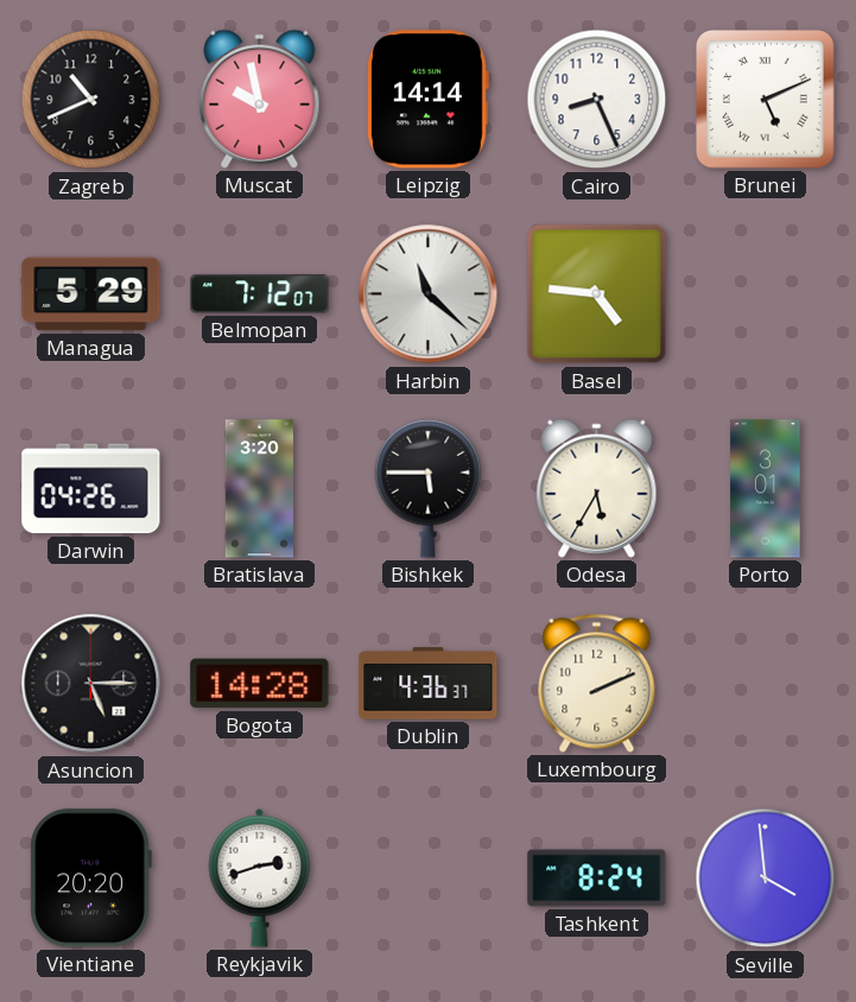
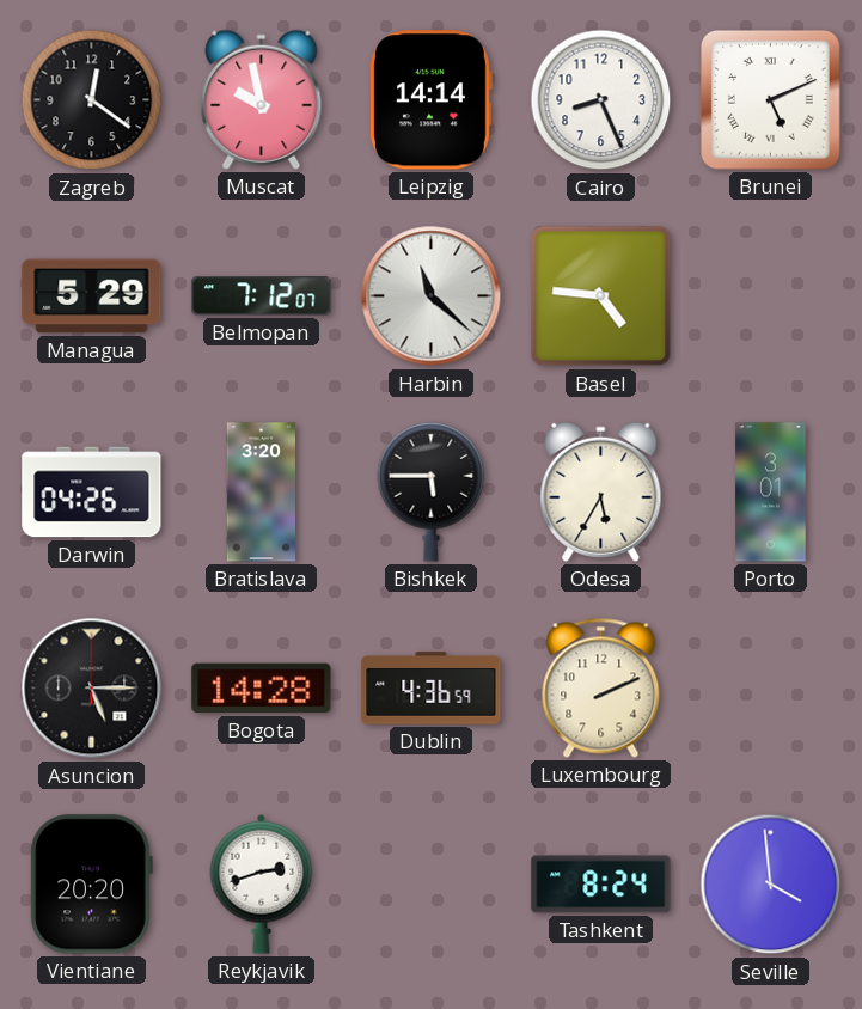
Zagreb: 10:41 -> 12:21
Dublin: 4:36:37 -> 4:36:59
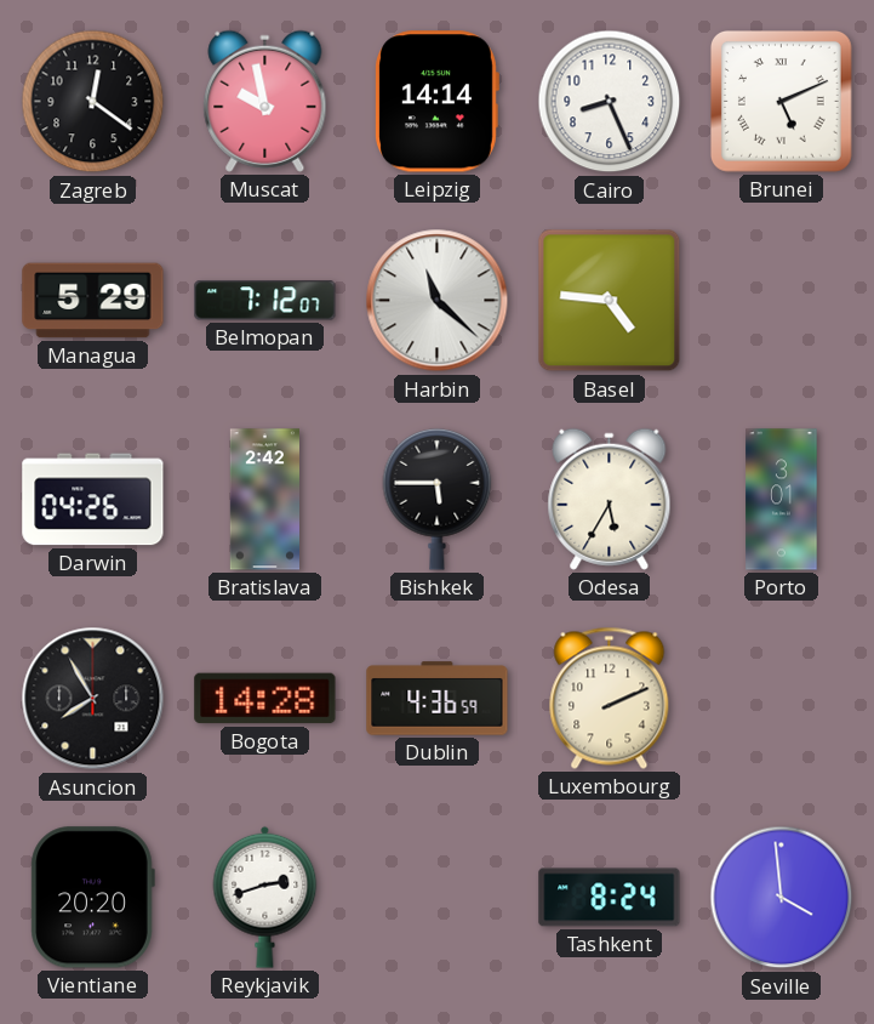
Bratislava: 3:20 -> 2:42
Asuncion: 5:15 -> 7:55
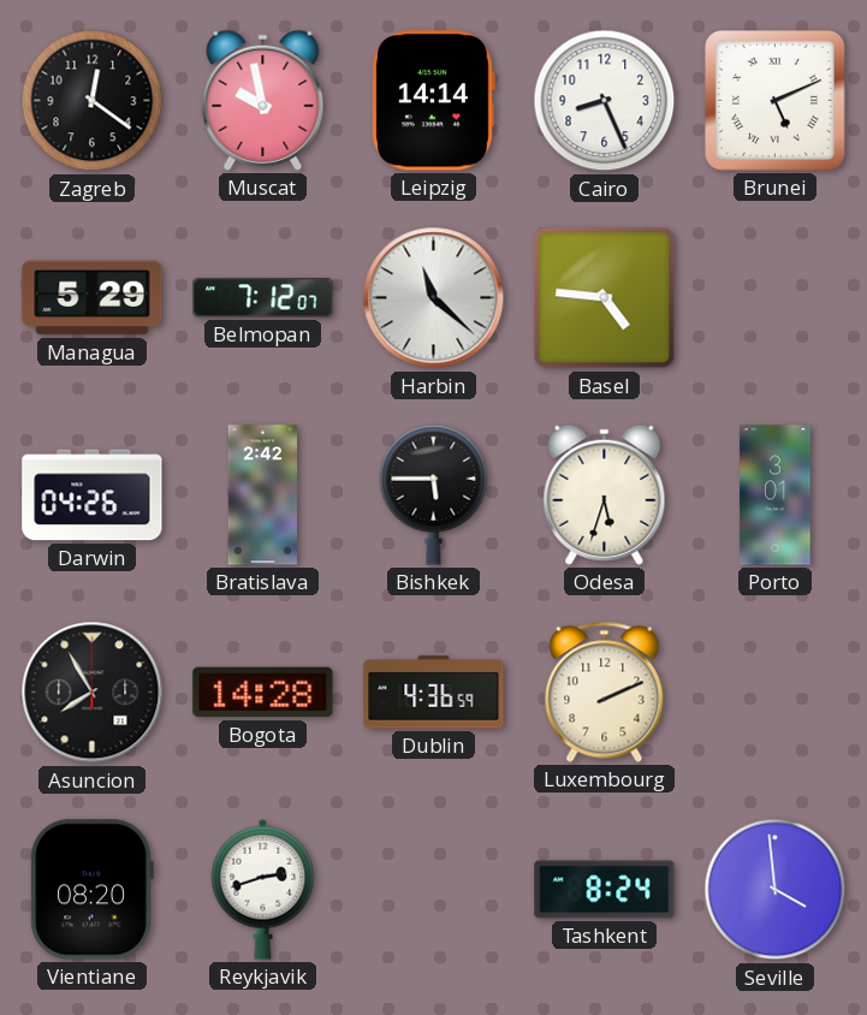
Odesa: 5:35 -> 5:33
Vientiane: 20:20 -> 08:20
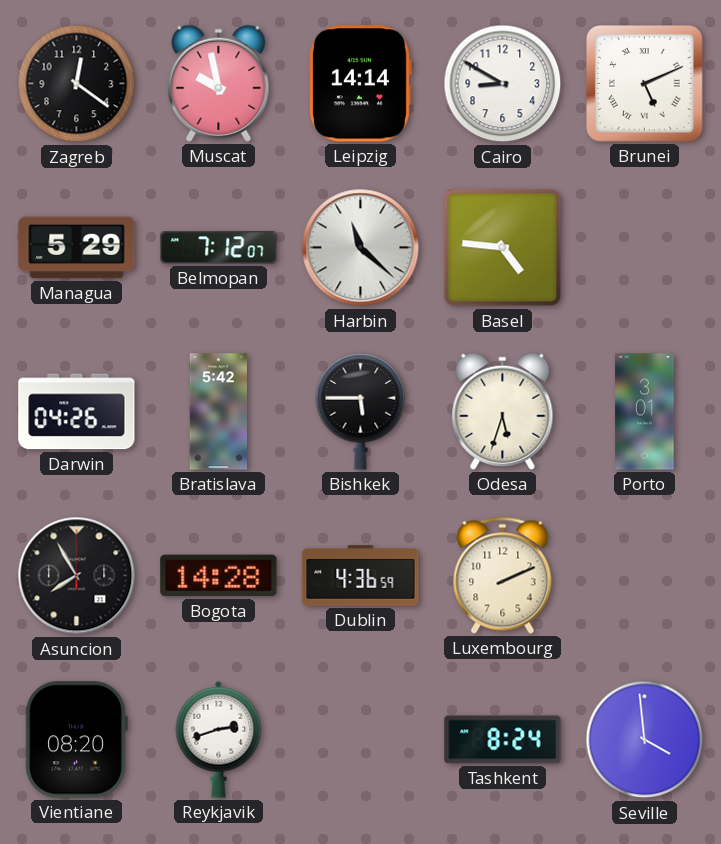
Cairo: 8:26 -> 8:50
Bratislava: 2:42 -> 5:42
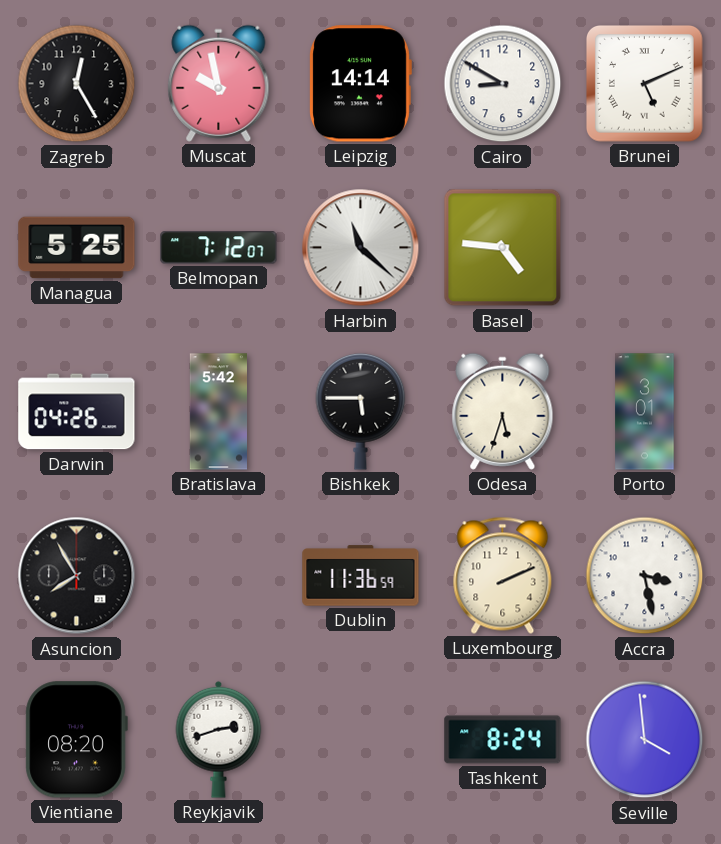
Zagreb: 12:21 -> 12:25
Managua: 5:29 -> 5:25
Bogota: 14:28 -> none
Dublin: 4:36 -> 11:36
Accra: none -> 3:28
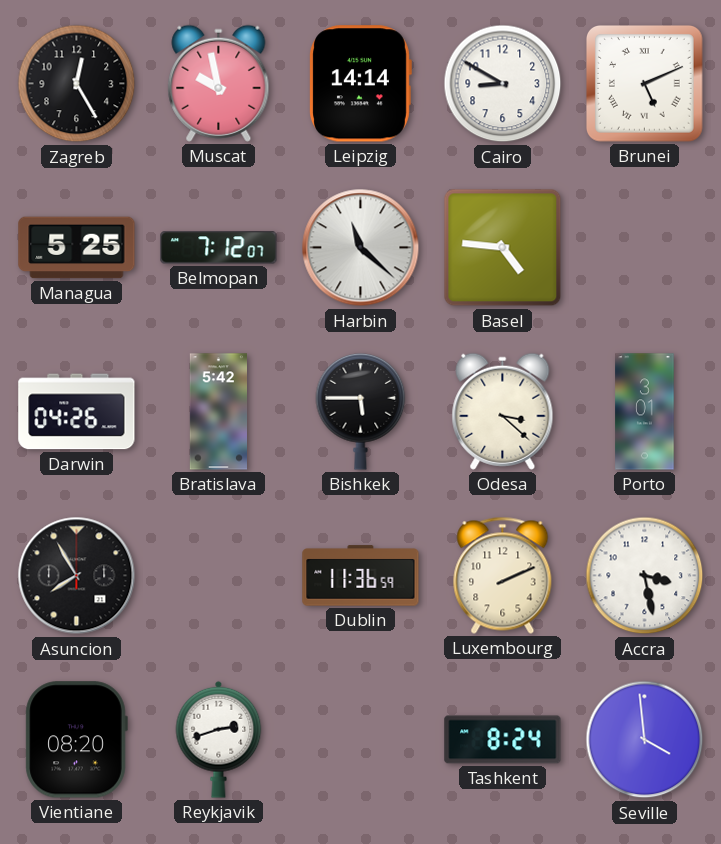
Odesa: 5:33 -> 3:22
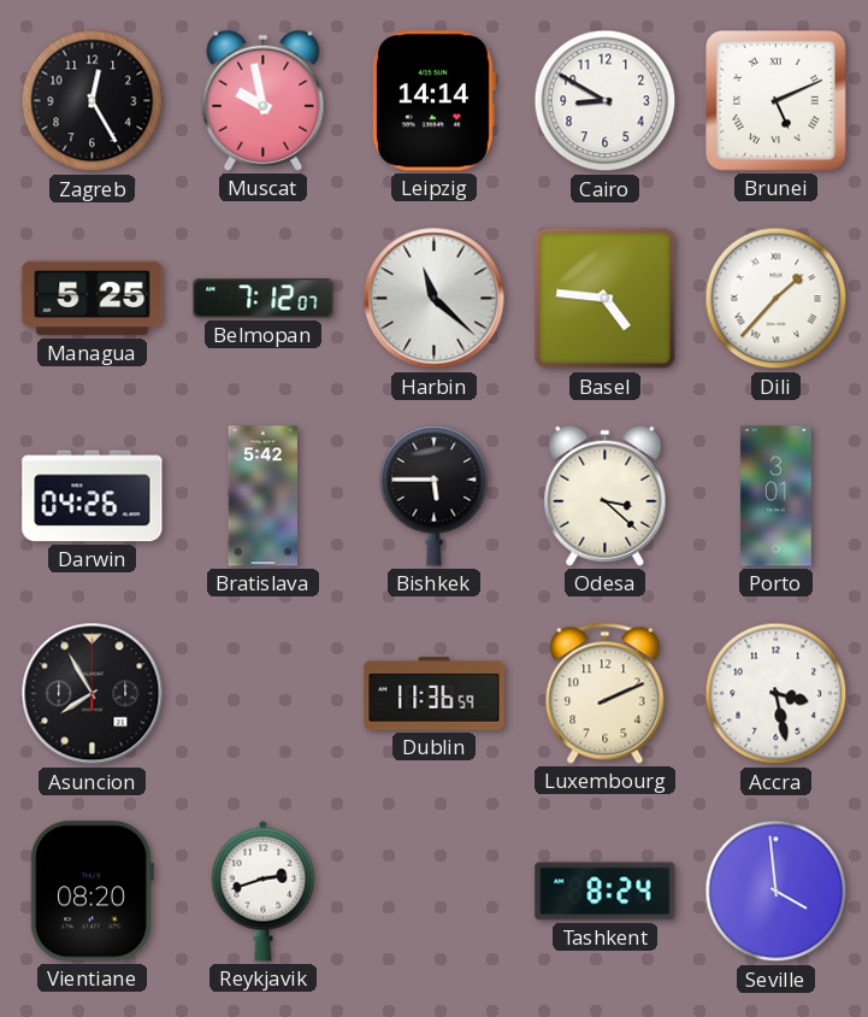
Dili: none -> 1:37
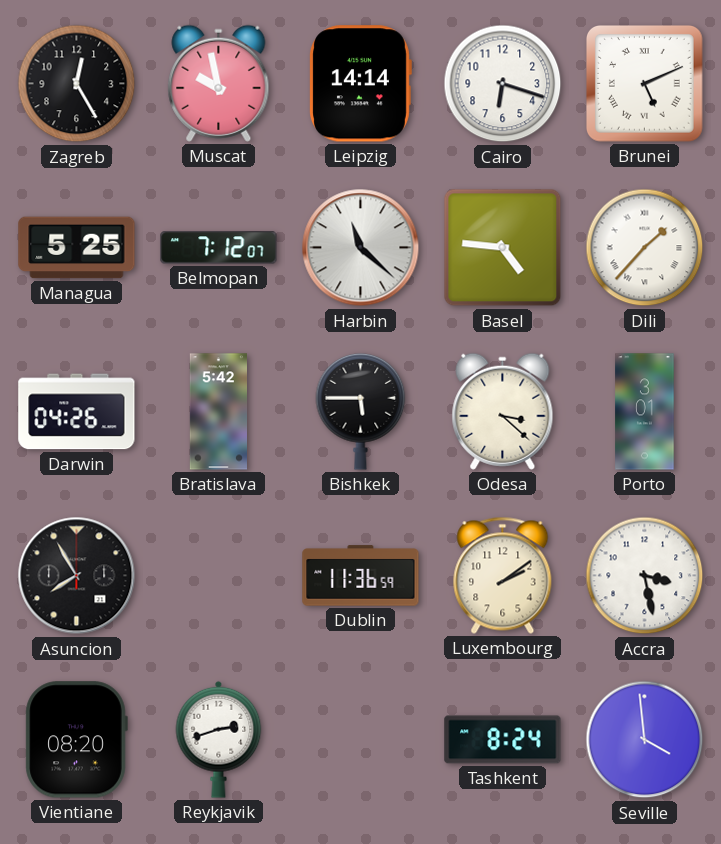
Cairo: 8:50 -> 6:18
Luxembourg: 2:11 -> 2:09
